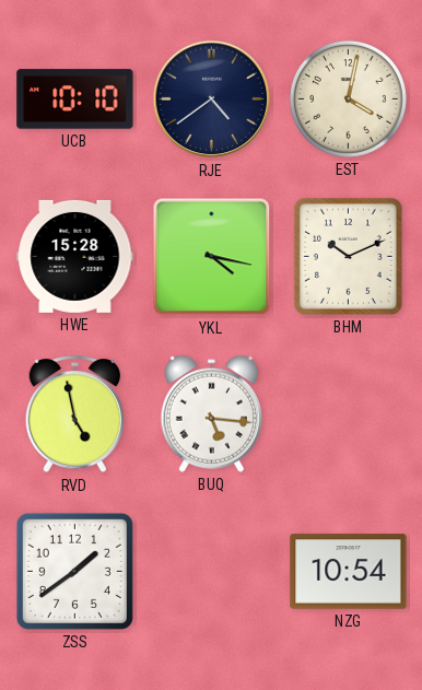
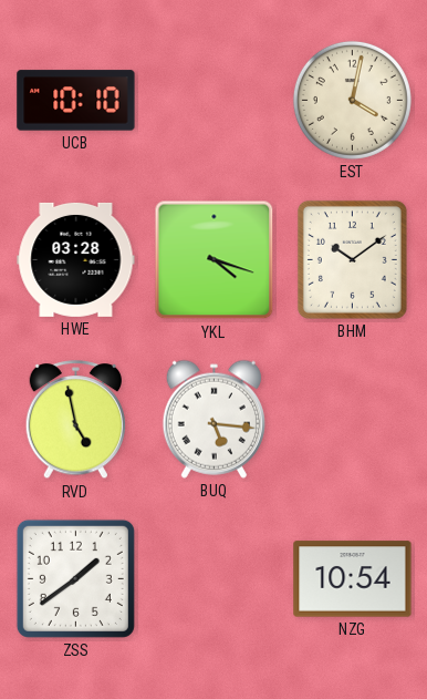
RJE: 4:39 -> none
HWE: 15:28 -> 03:28
YKL: 4:17 -> 4:18
BHM: 10:11 -> 10:09
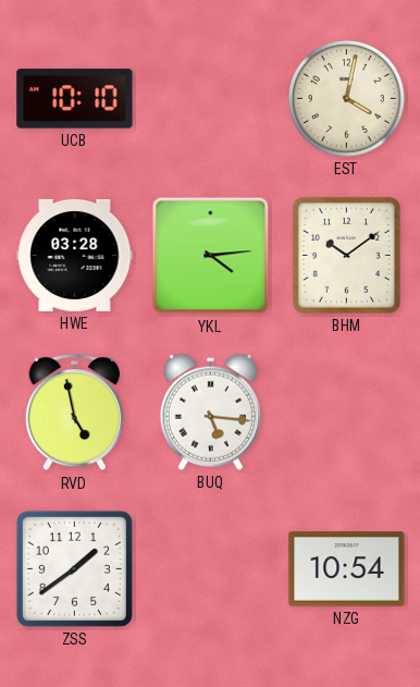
YKL: 4:18 -> 4:14
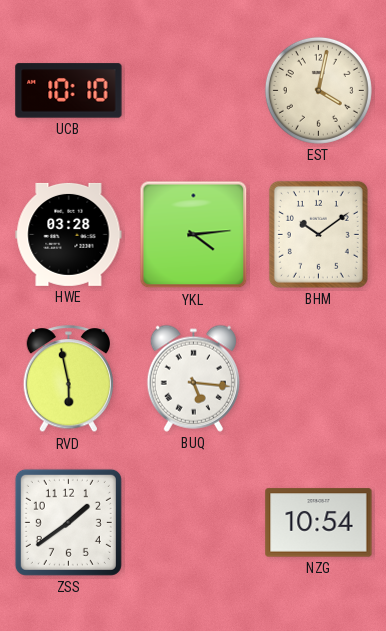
RVD: 4:58 -> 5:58
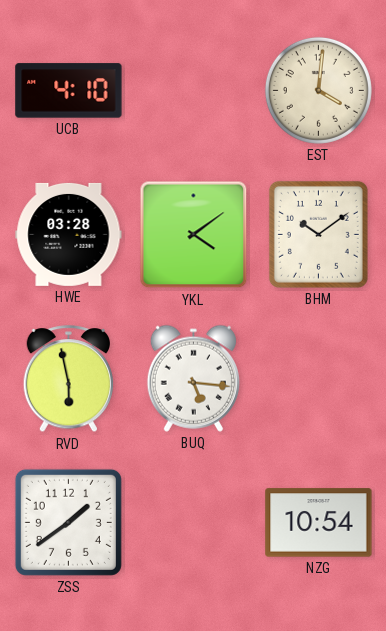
UCB: 10:10 -> 4:10
EST: 4:02 -> 4:01
YKL: 4:14 -> 4:09
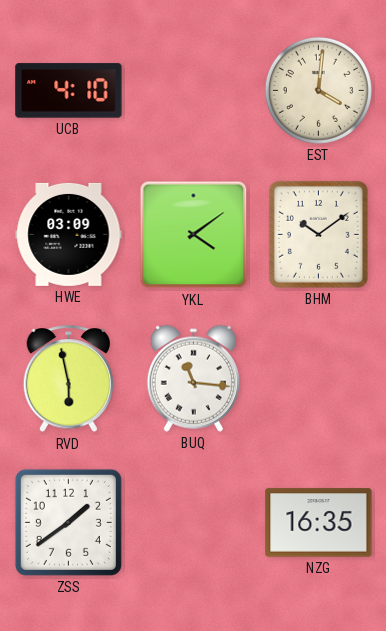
HWE: 03:28 -> 03:09
BUQ: 5:16 -> 11:16
NZG: 10:54 -> 16:35
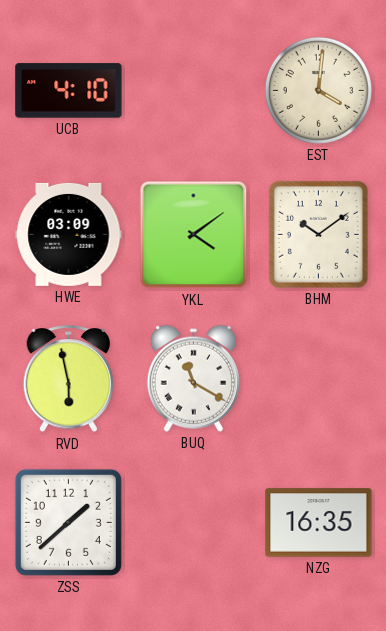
BUQ: 11:16 -> 11:20
ZSS: 1:39 -> 1:38
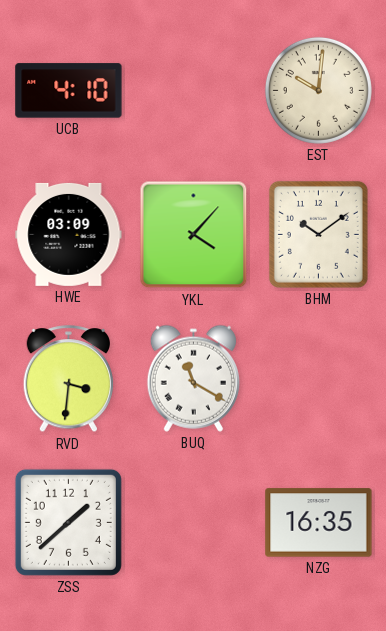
EST: 4:01 -> 10:01
YKL: 4:09 -> 4:07
RVD: 5:58 -> 3:31
